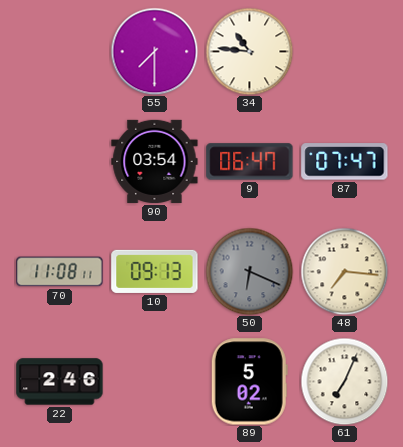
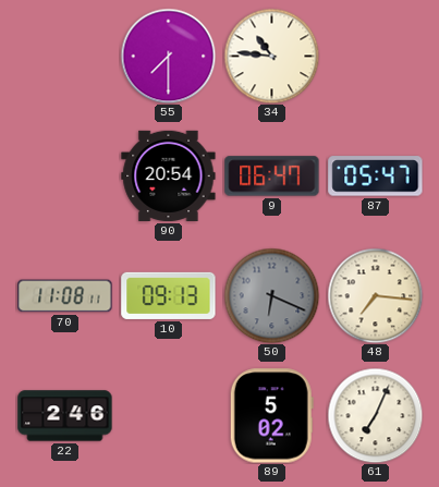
90: 03:54 -> 20:54
87: 07:47 -> 05:47
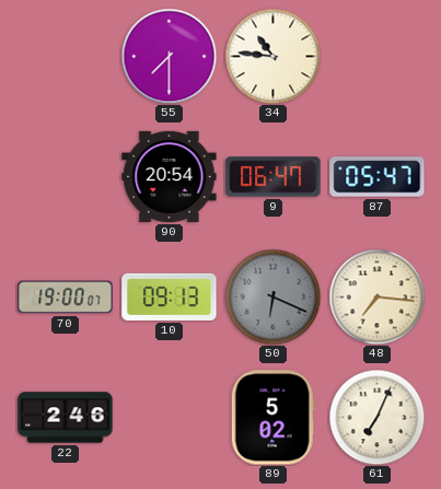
70: 11:08 -> 19:00
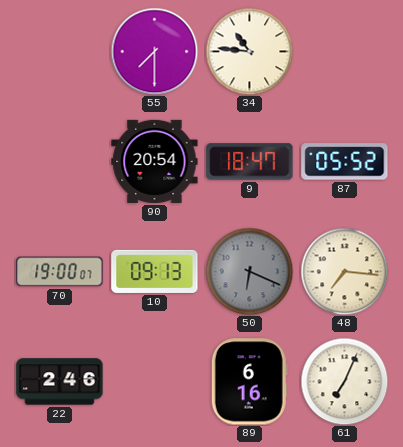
9: 06:47 -> 18:47
87: 05:47 -> 05:52
89: 5:02 -> 6:16
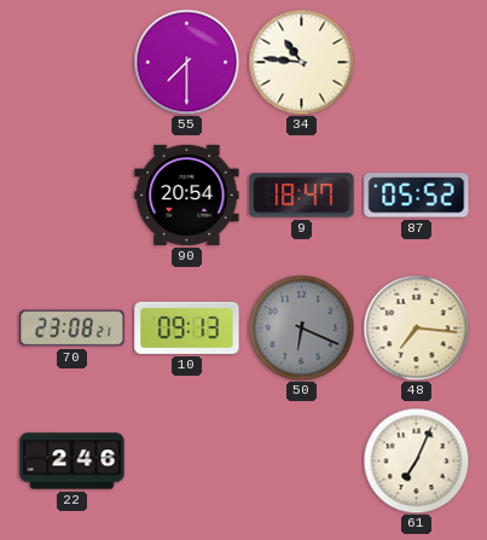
70: 19:00 -> 23:08
89: 6:16 -> none
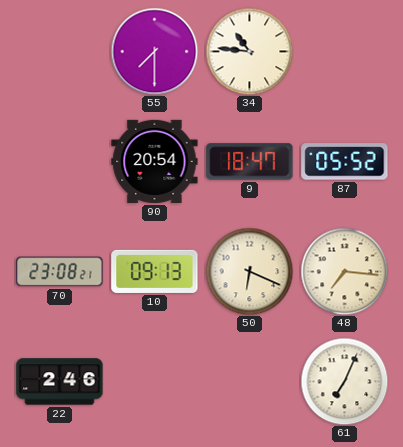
50 dial: grey -> cream
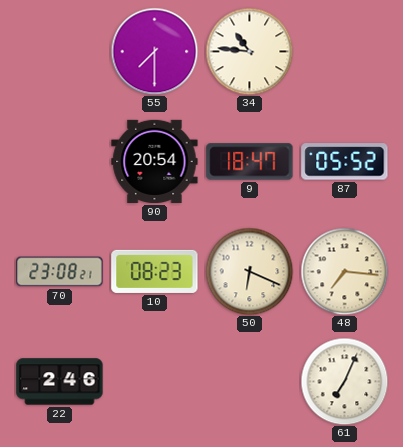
10: 09:13 -> 08:23
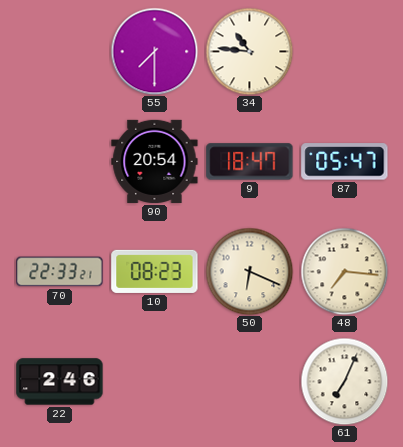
87: 05:52 -> 05:47
70: 23:08 -> 22:33
